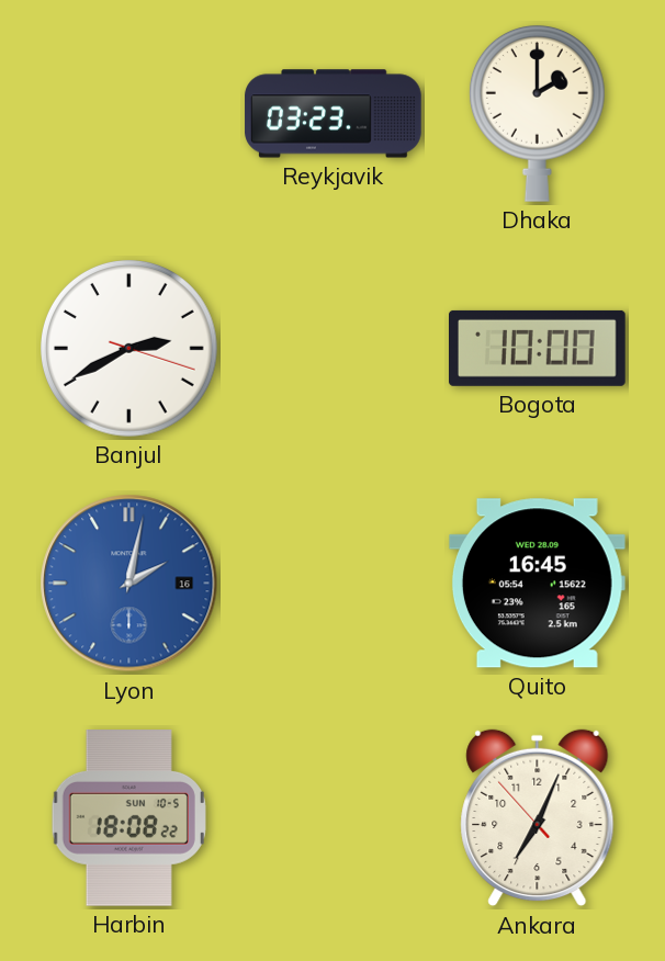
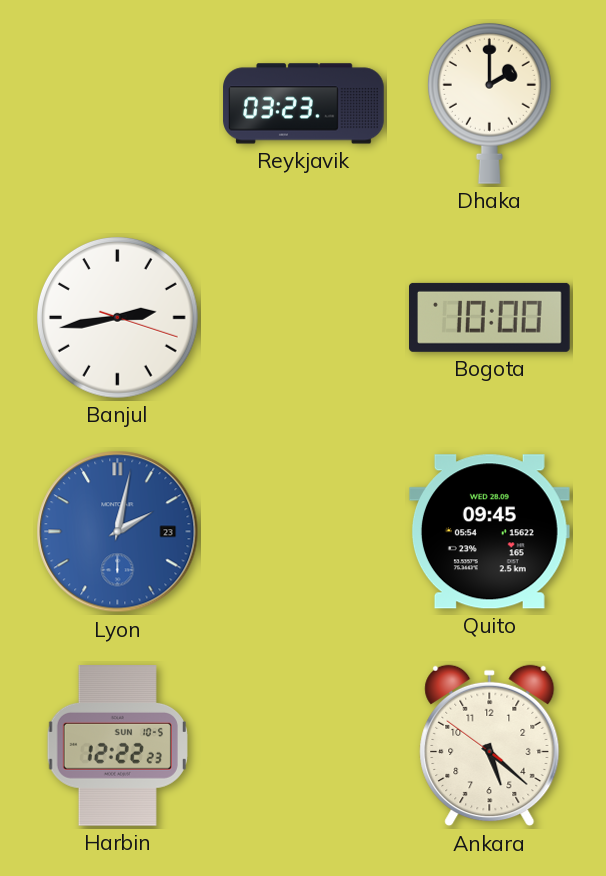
Banjul: 2:40 -> 2:43
Lyon date: 16 -> 23
Quito: 16:45 -> 09:45
Harbin: 18:08 -> 12:22
Ankara: 7:03 -> 5:21
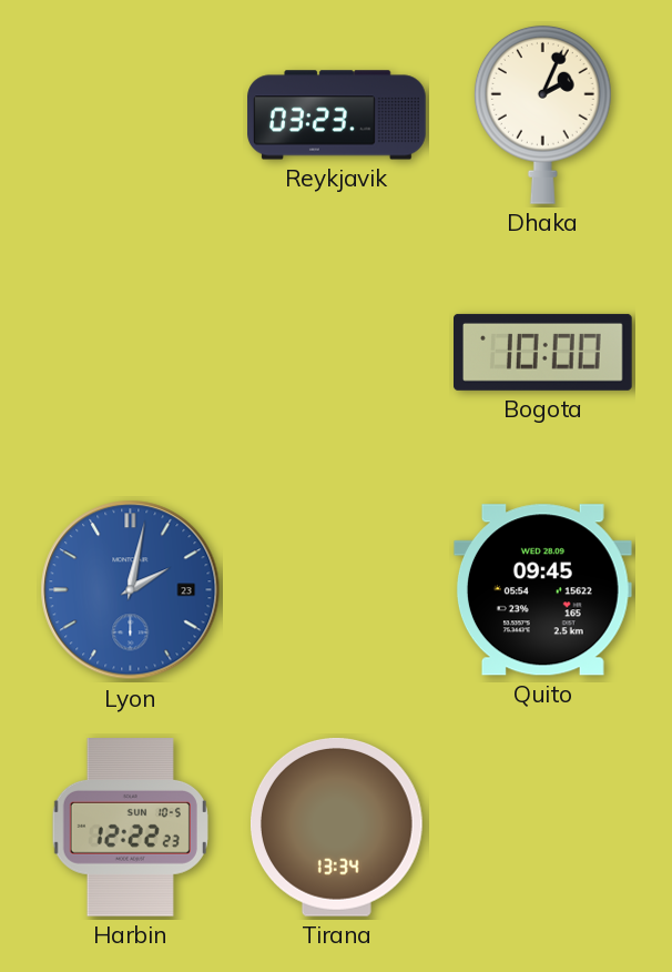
Dhaka: 2:00 -> 2:04
Banjul: 2:43 -> none
Tirana: none -> 13:34
Ankara: 5:21 -> none
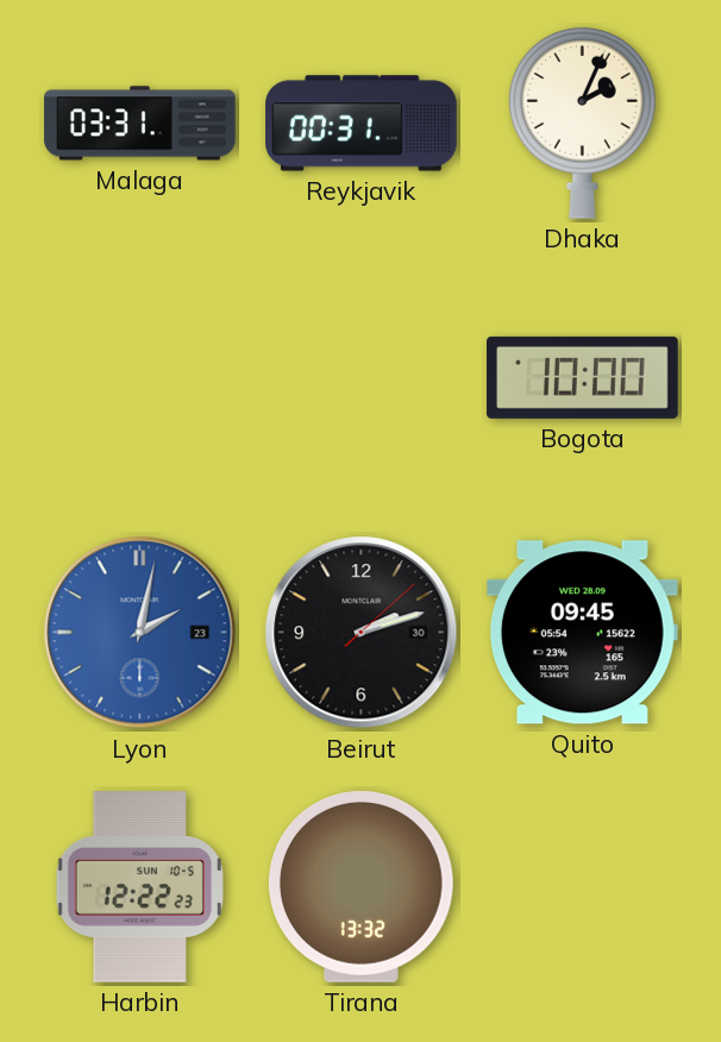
Malaga: none -> 03:31
Reykjavik: 03:23 -> 00:31
Beirut: none -> 2:12
Tirana: 13:34 -> 13:32
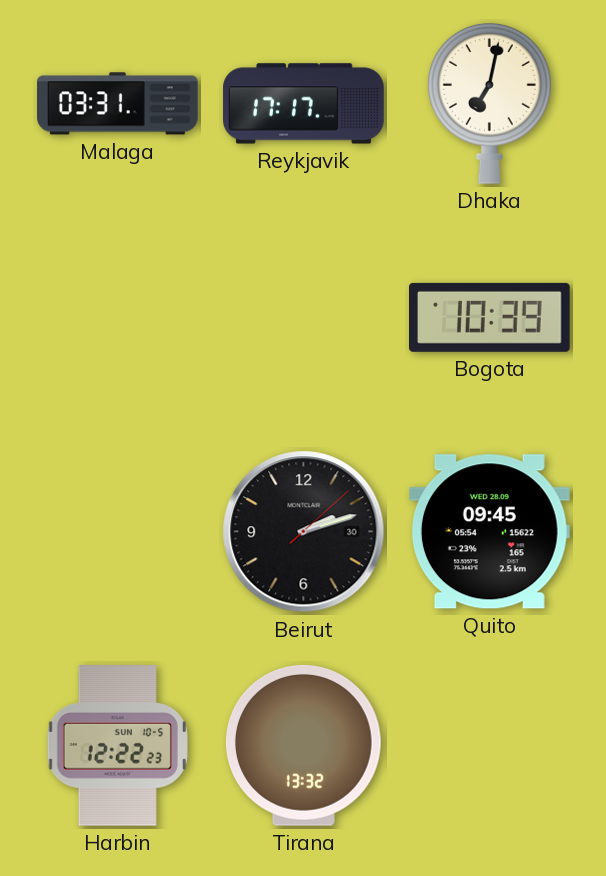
Reykjavik: 00:31 -> 17:17
Dhaka: 2:04 -> 7:02
Bogota: 10:00 -> 10:39
Lyon: 2:02 -> none
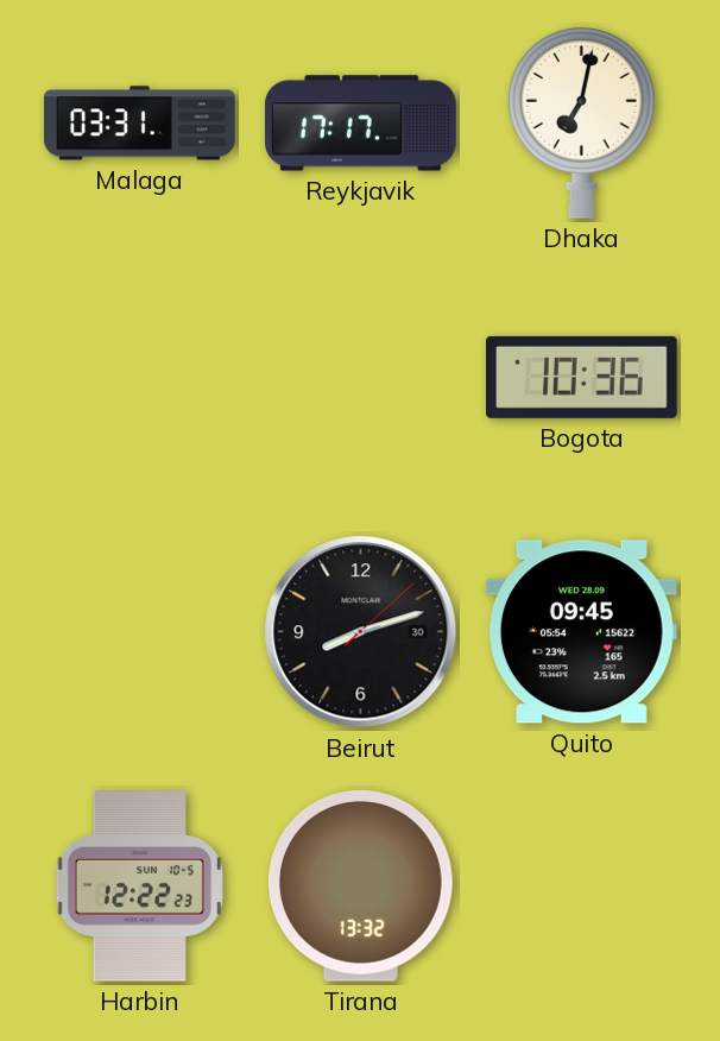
Bogota: 10:39 -> 10:36
Beirut: 2:12 -> 8:12
